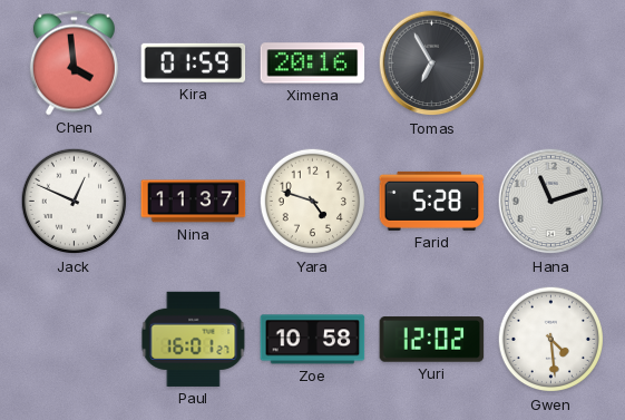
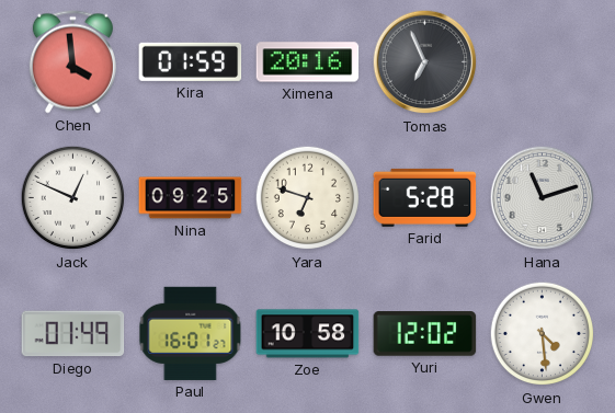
Tomas: 6:55 -> 6:56
Nina: 11:37 -> 09:25
Yara: 4:48 -> 6:48
Diego: none -> 01:49
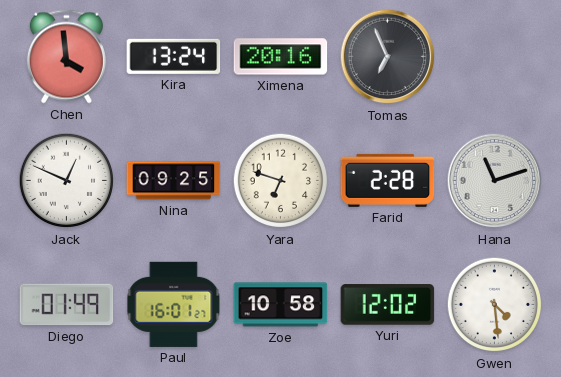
Kira: 01:59 -> 13:24
Farid: 5:28 -> 2:28
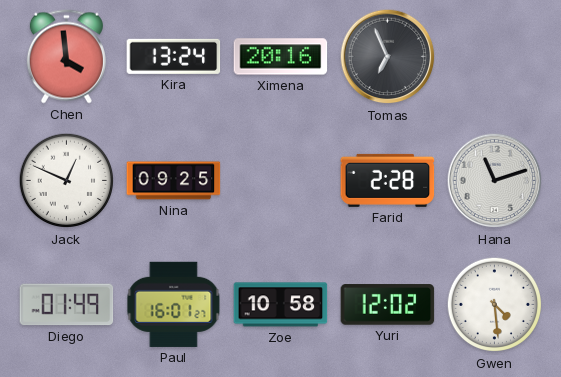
Yara: 6:48 -> none
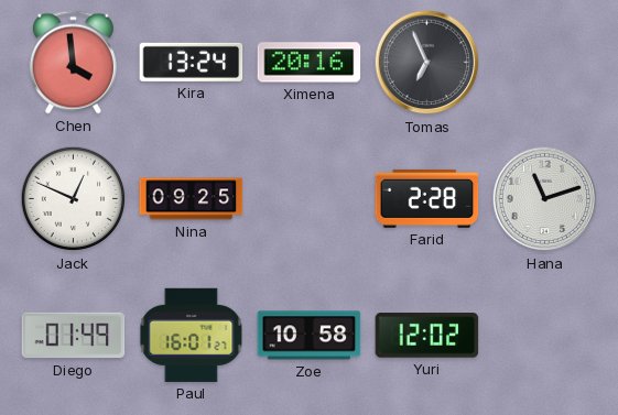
Gwen: 4:29 -> none
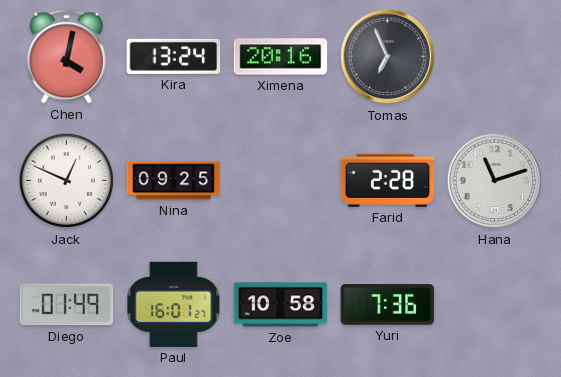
Chen: 3:59 -> 4:02
Yuri: 12:02 -> 7:36
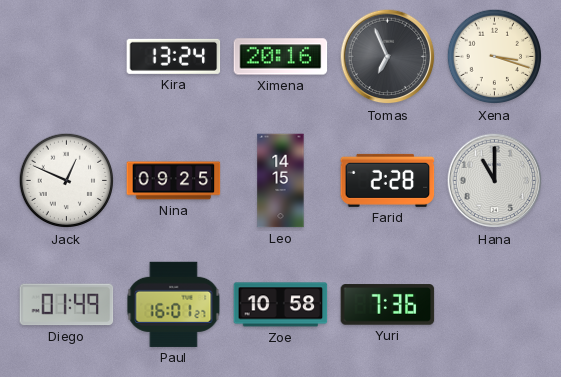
Chen: 4:02 -> none
Xena: none -> 3:18
Leo: none -> 14:15
Hana: 11:12 -> 11:00
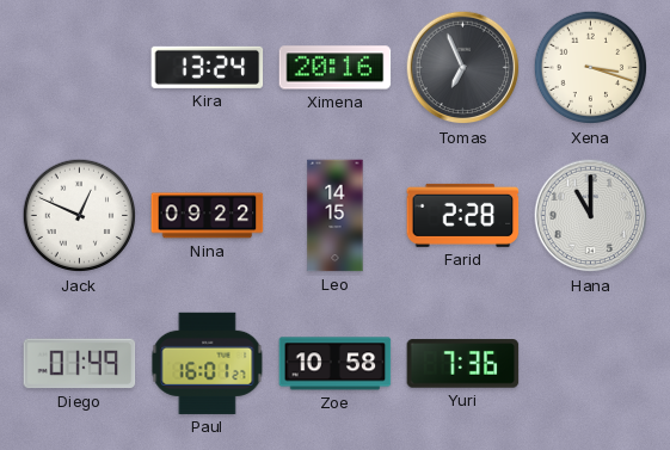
Nina: 09:25 -> 09:22
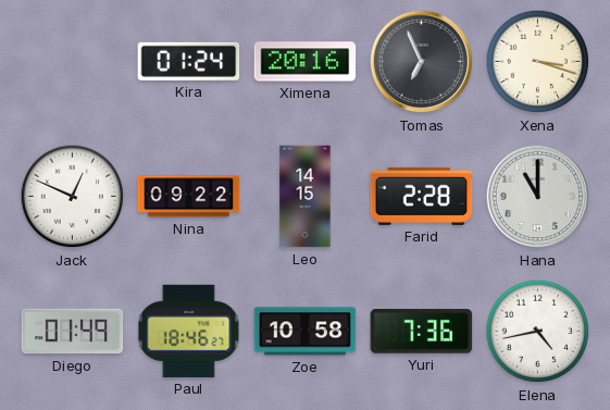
Kira: 13:24 -> 01:24
Paul: 16:01 -> 18:46
Elena: none -> 4:43
